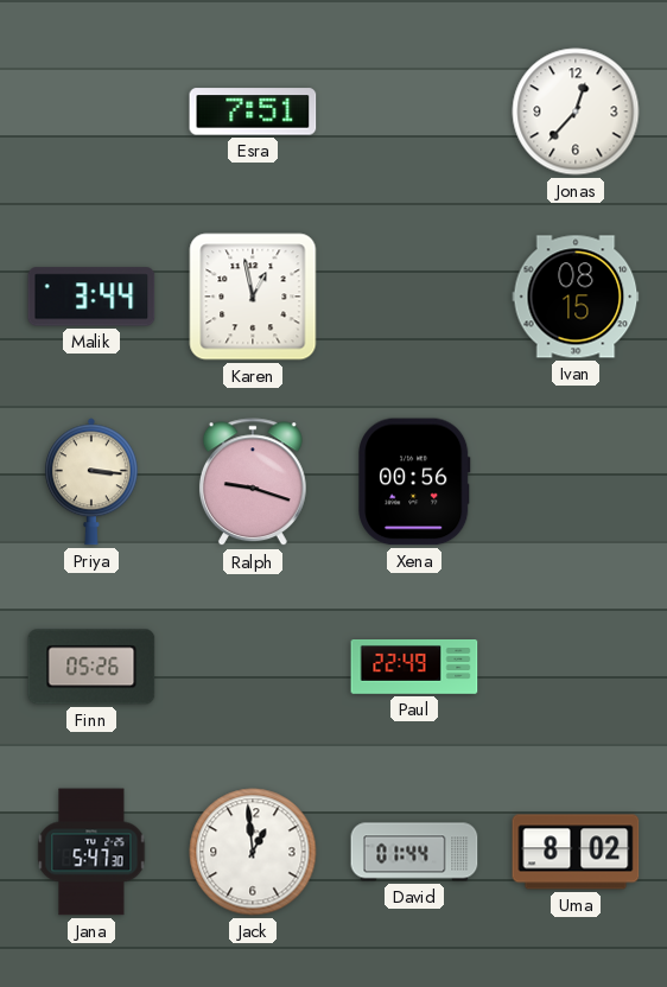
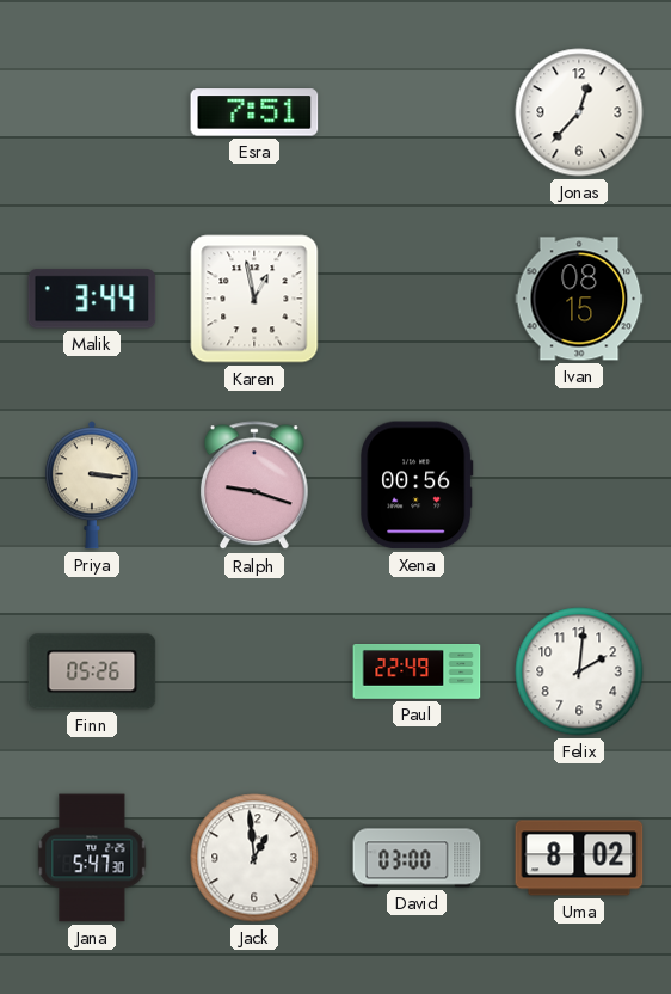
Felix: none -> 2:01
David: 01:44 -> 03:00
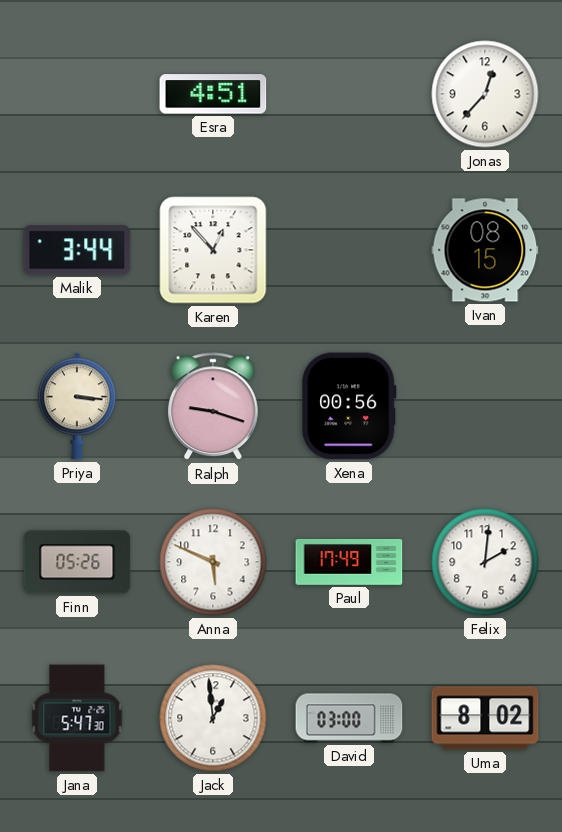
Esra: 7:51 -> 4:51
Karen: 12:58 -> 12:53
Anna: none -> 5:49
Paul: 22:49 -> 17:49
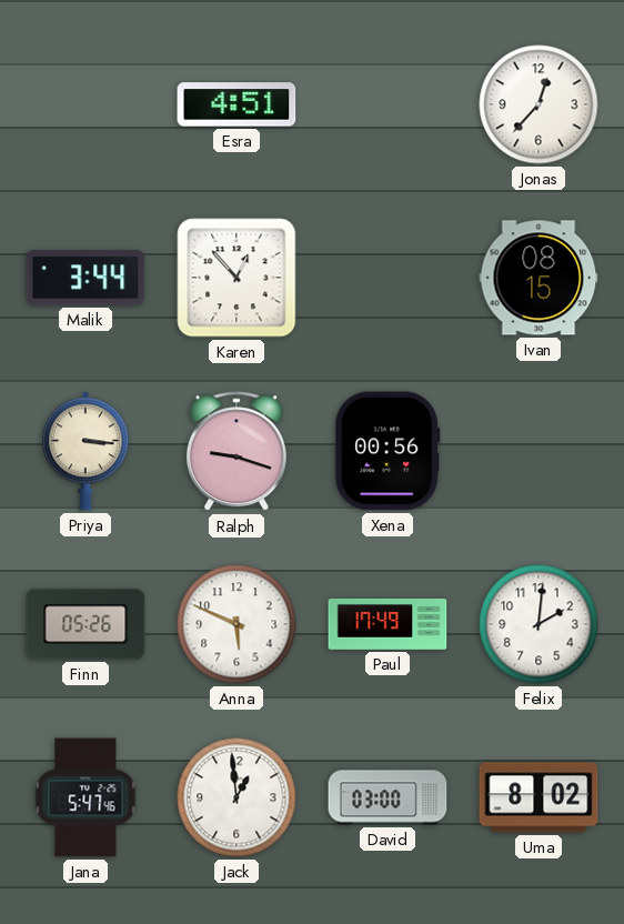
Jana: 5:47:30 -> 5:47:46
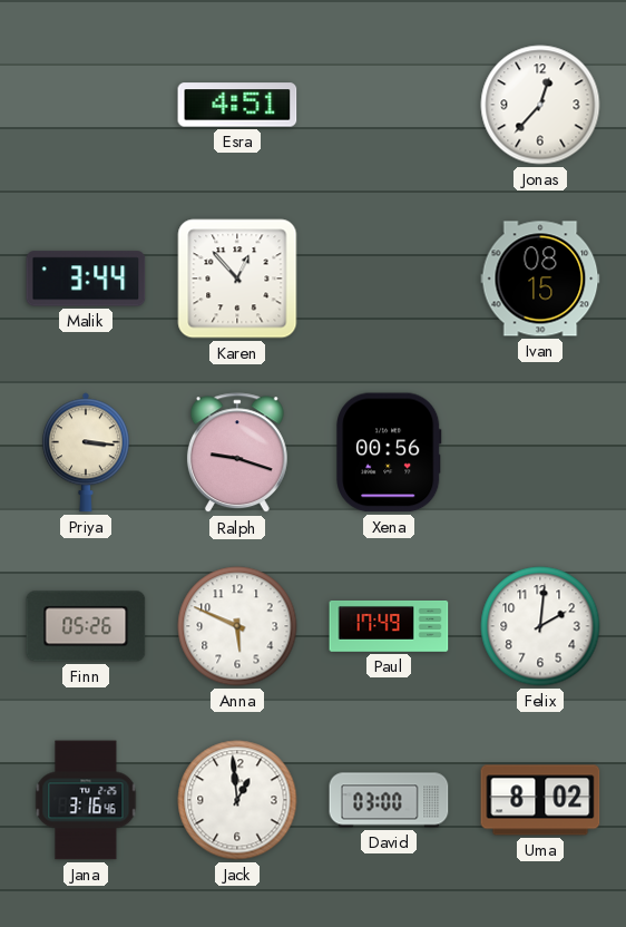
Jana: 5:47 -> 3:16
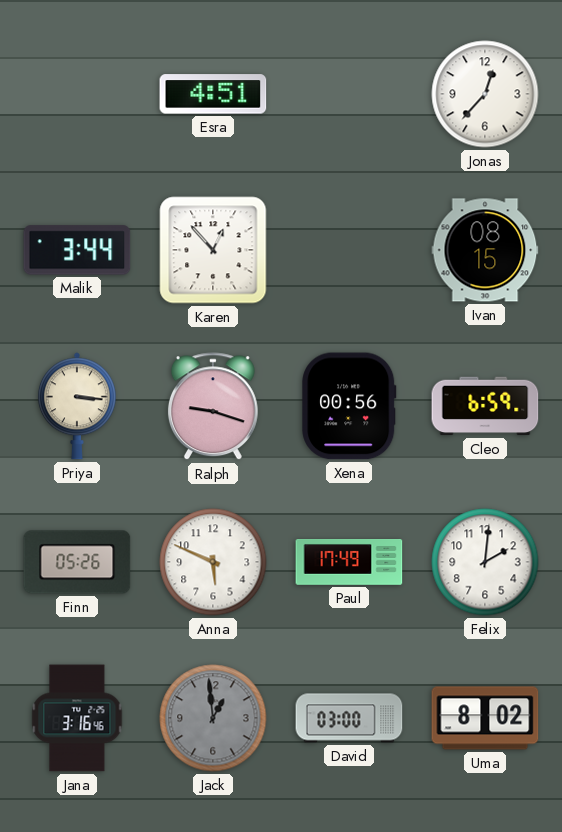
Cleo: none -> 6:59
Jack dial: white -> grey
